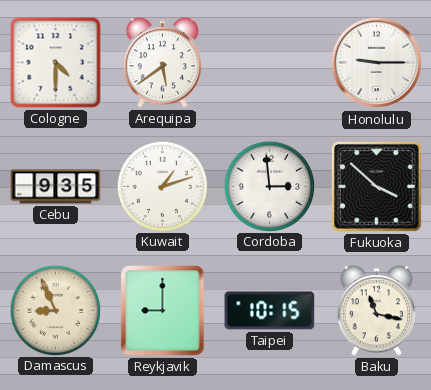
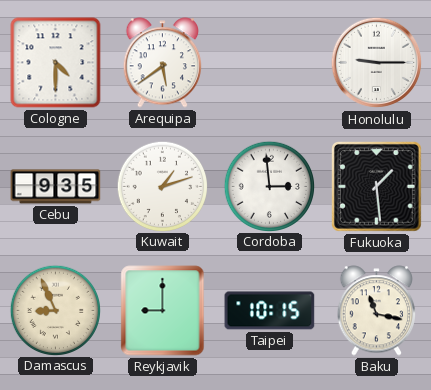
Fukuoka: 3:52 -> 1:29
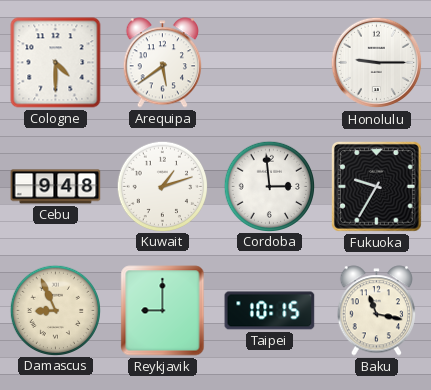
Cebu: 9:35 -> 9:48
Fukuoka: 1:29 -> 9:35
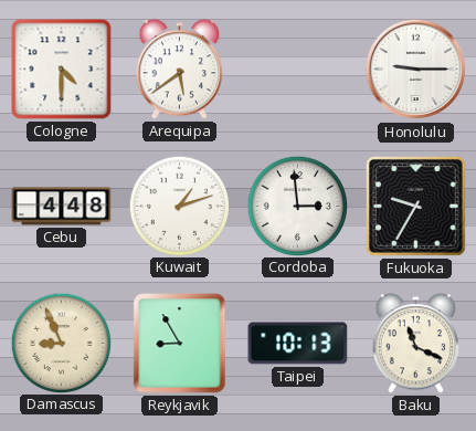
Cebu: 9:48 -> 4:48
Reykjavik: 9:00 -> 8:55
Taipei: 10:15 -> 10:13
Baku: 11:17 -> 11:19
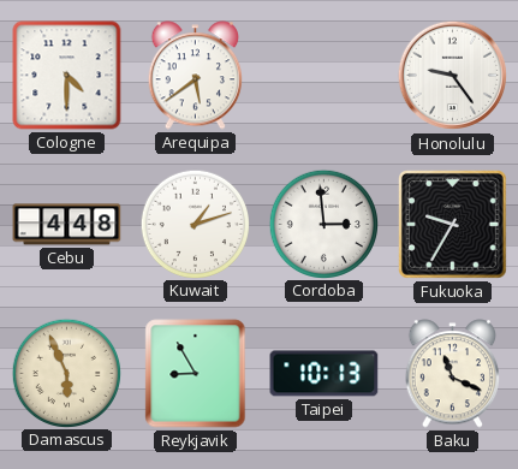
Honolulu: 9:15 -> 9:24
Damascus: 8:56 -> 5:56
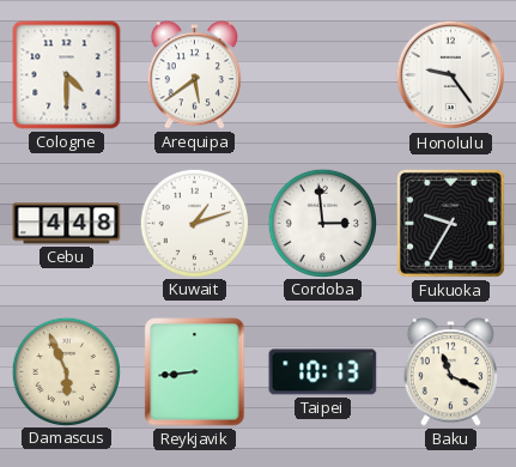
Reykjavik: 8:55 -> 8:44
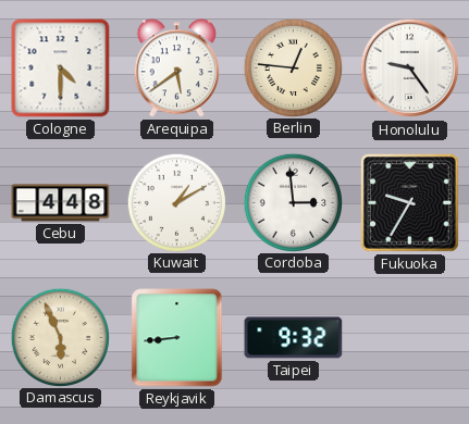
Berlin: none -> 12:46
Kuwait: 1:12 -> 1:10
Taipei: 10:13 -> 9:32
Baku: 11:19 -> none
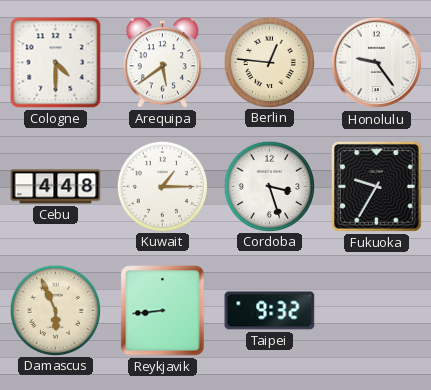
Kuwait: 1:10 -> 1:15
Cordoba: 2:59 -> 3:27
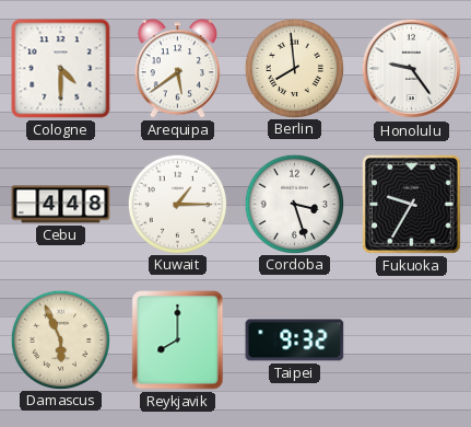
Berlin: 12:46 -> 7:59
Reykjavik: 8:44 -> 8:00
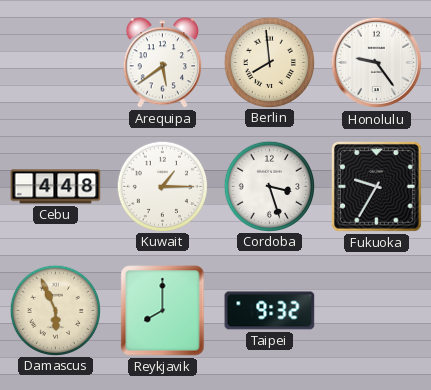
Cologne: 4:30 -> none
